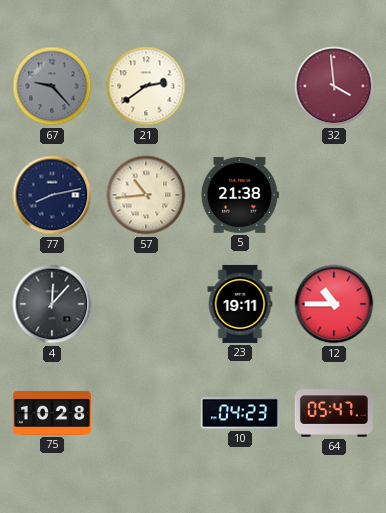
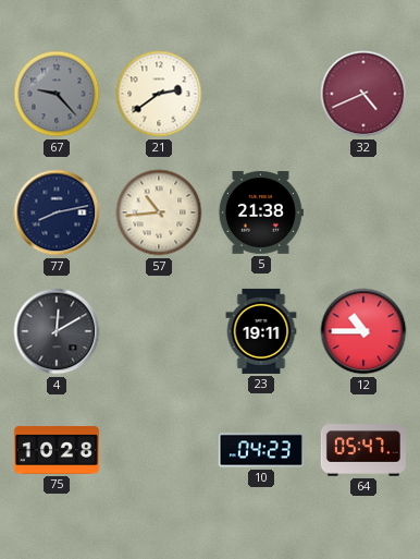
32: 3:59 -> 4:41
4: 12:07 -> 12:10
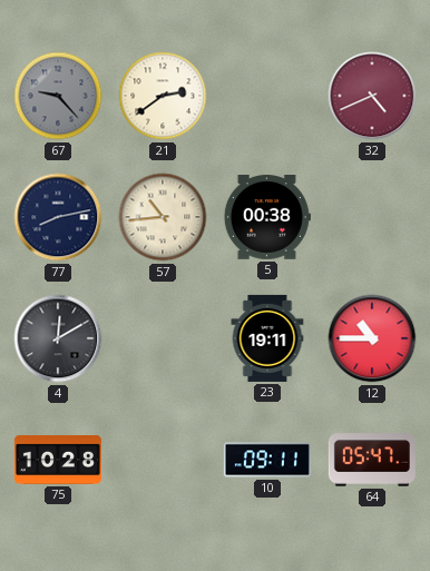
5: 21:38 -> 00:38
10: 04:23 -> 09:11
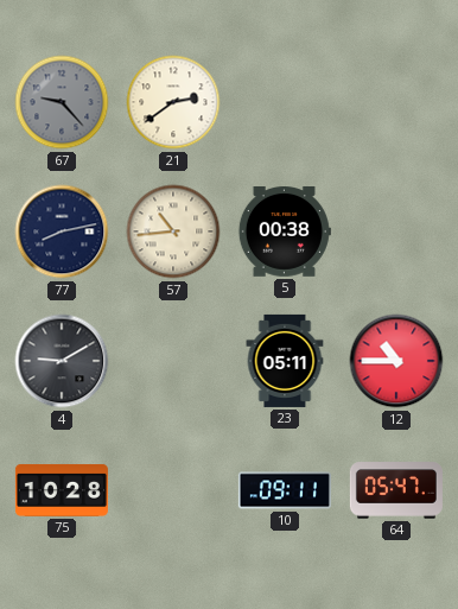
32: 4:41 -> none
4: 12:10 -> 9:10
23: 19:11 -> 05:11
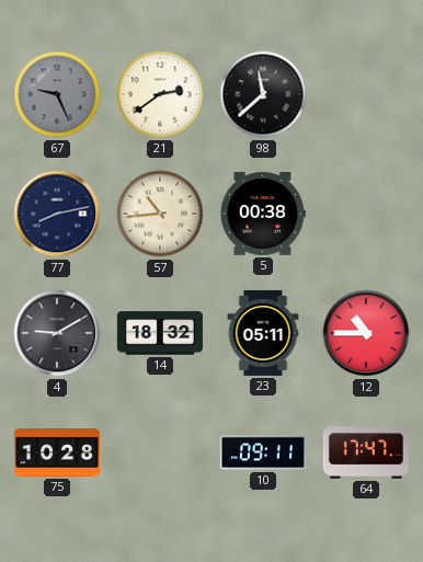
67: 9:23 -> 9:26
98: none -> 11:38
14: none -> 18:32
64: 05:47 -> 17:47
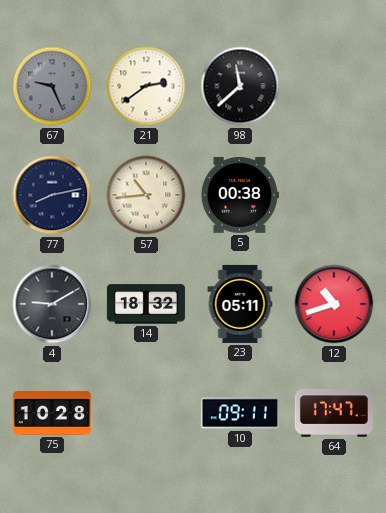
12: 10:45 -> 10:42
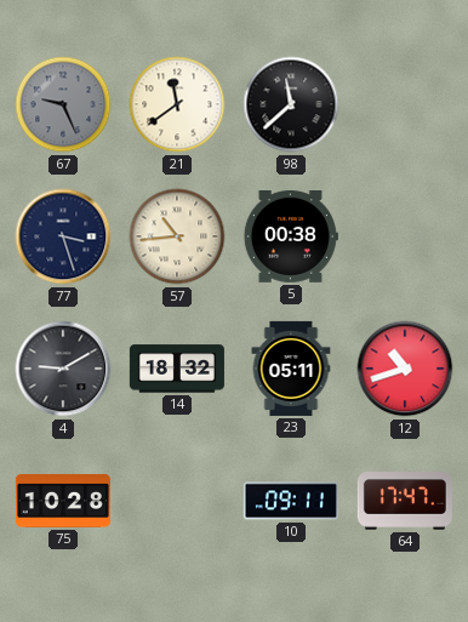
21: 2:39 -> 11:39
77: 8:13 -> 3:27
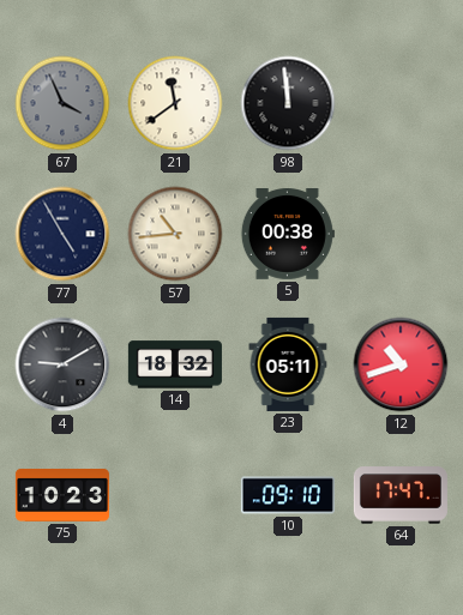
67: 9:26 -> 3:56
98: 11:38 -> 11:59
77: 3:27 -> 4:55
75: 10:28 -> 10:23
10: 09:11 -> 09:10
